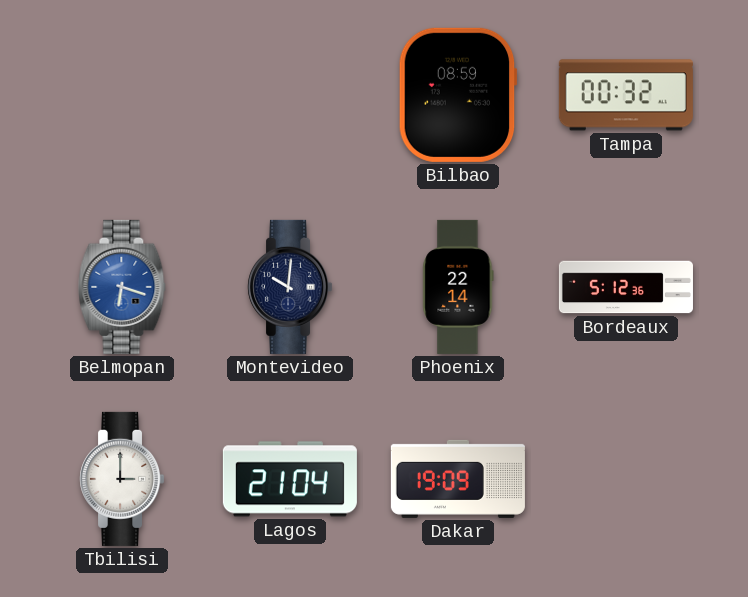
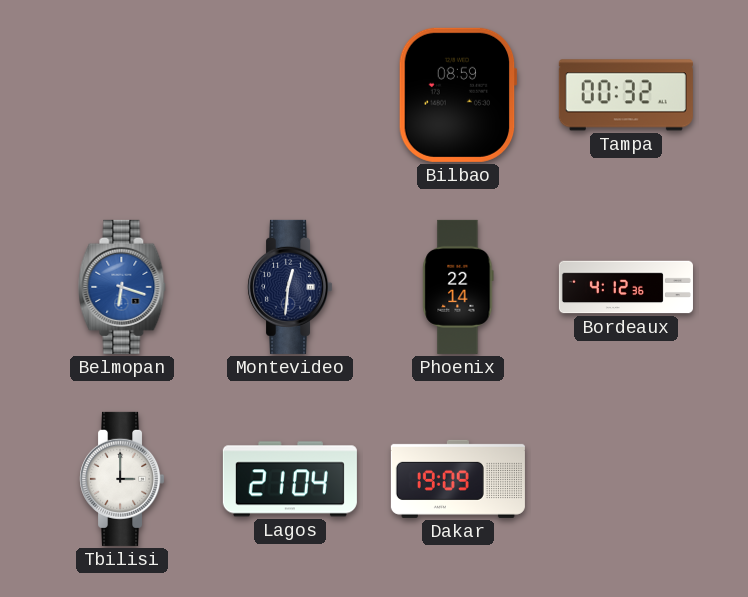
Montevideo: 10:01 -> 12:31
Bordeaux: 5:12 -> 4:12
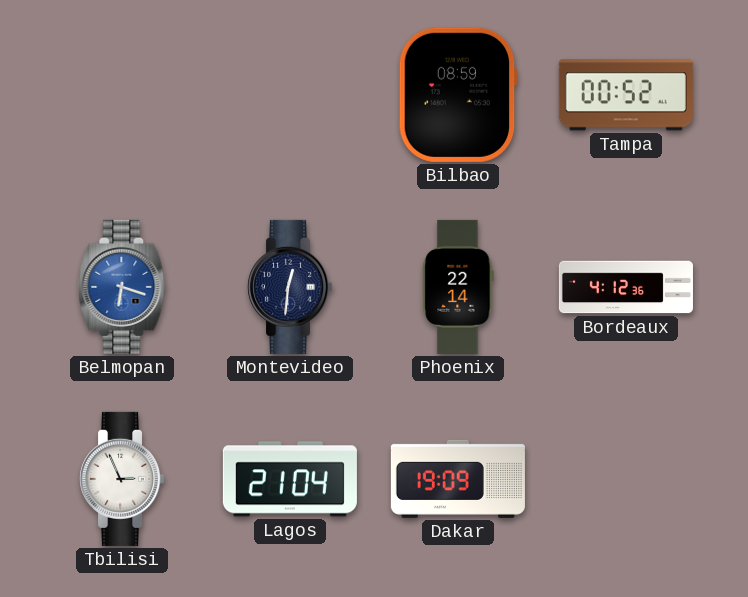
Tampa: 00:32 -> 00:52
Tbilisi: 3:00 -> 2:56
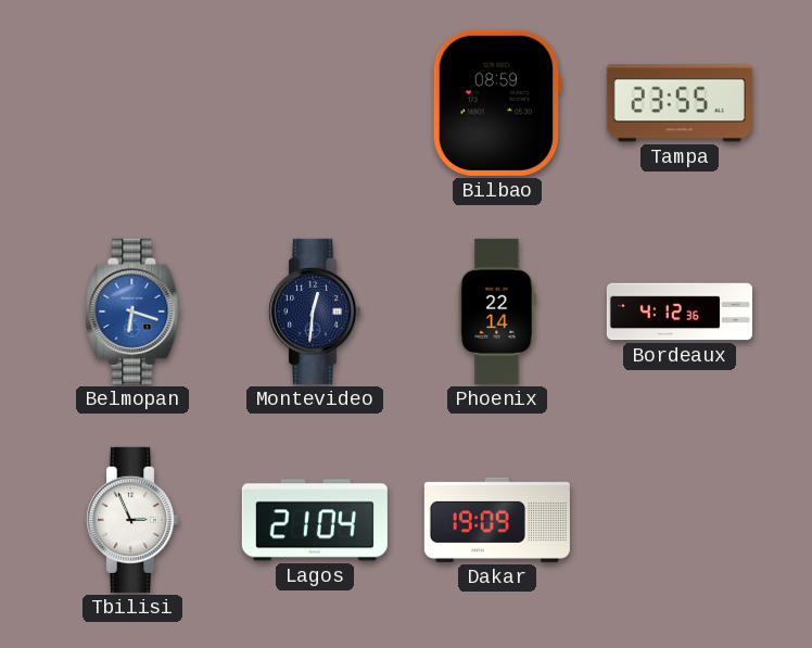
Tampa: 00:52 -> 23:55
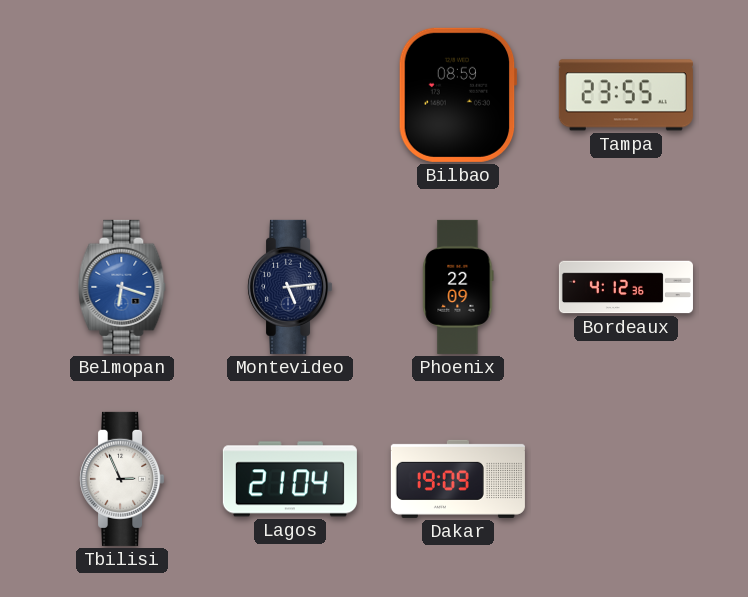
Montevideo: 12:31 -> 5:14
Phoenix: 22:14 -> 22:09
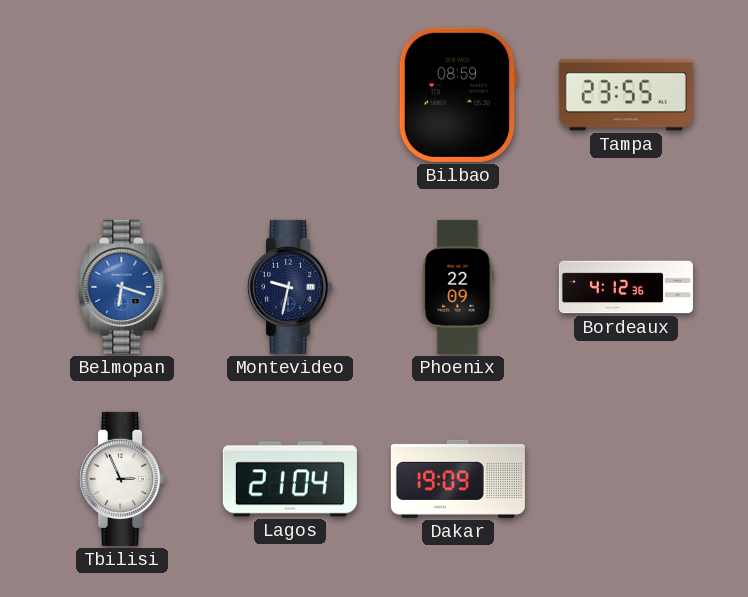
Montevideo: 5:14 -> 9:32
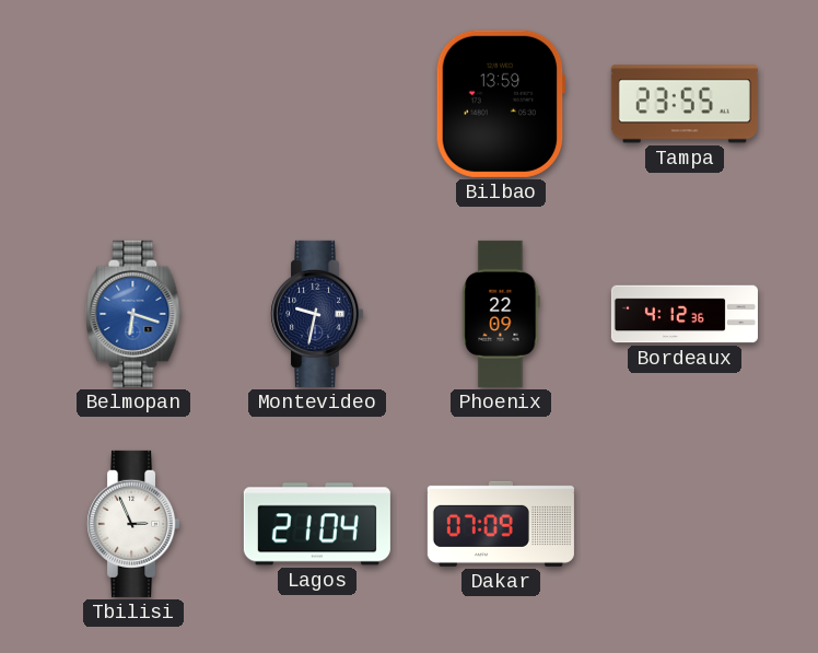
Bilbao: 08:59 -> 13:59
Dakar: 19:09 -> 07:09
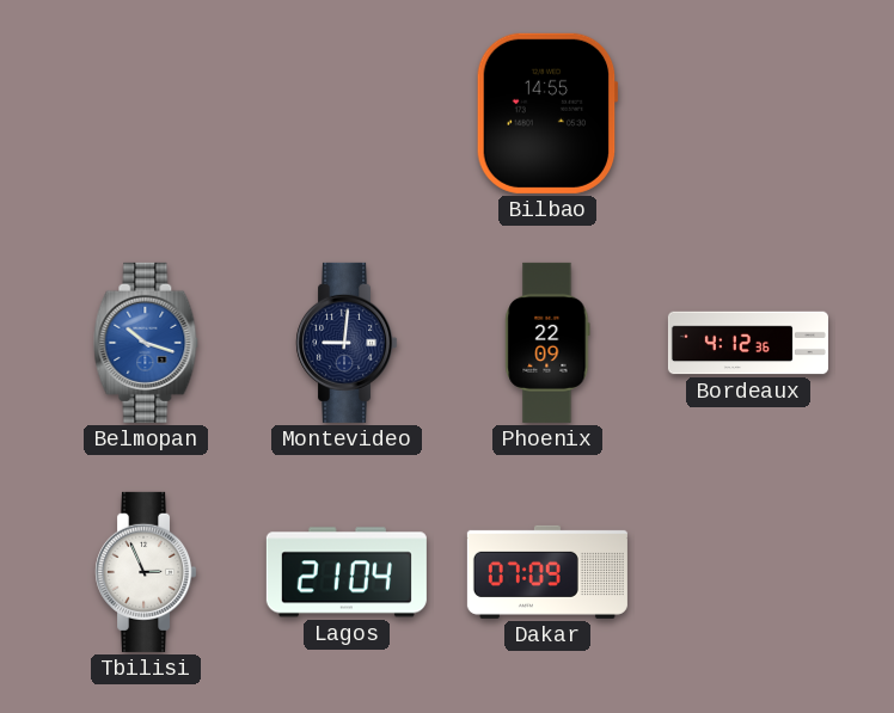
Bilbao: 13:59 -> 14:55
Tampa: 23:55 -> none
Belmopan: 6:18 -> 10:18
Montevideo: 9:32 -> 9:01
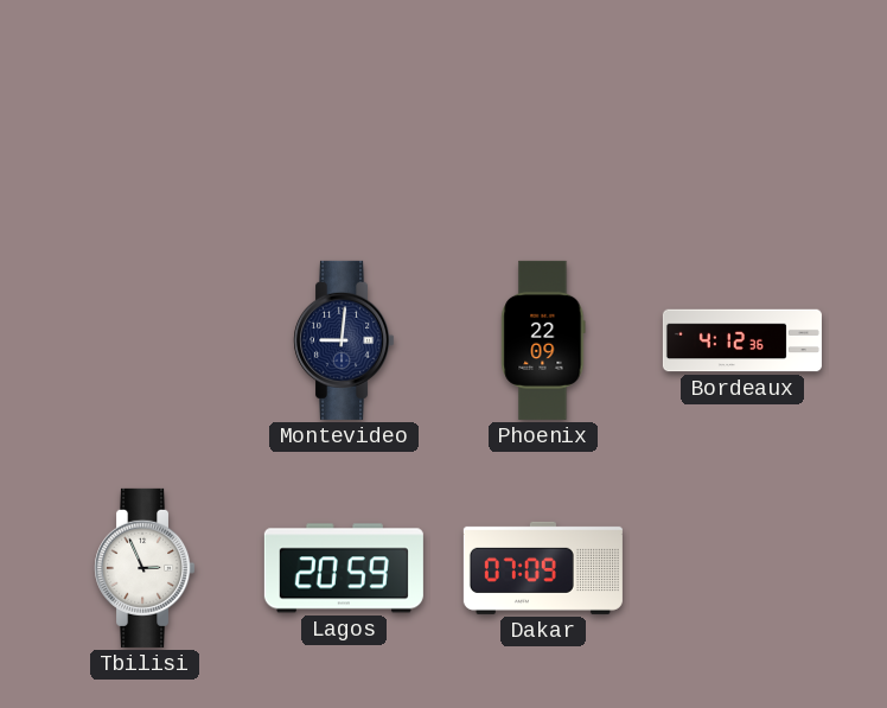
Bilbao: 14:55 -> none
Belmopan: 10:18 -> none
Lagos: 21:04 -> 20:59
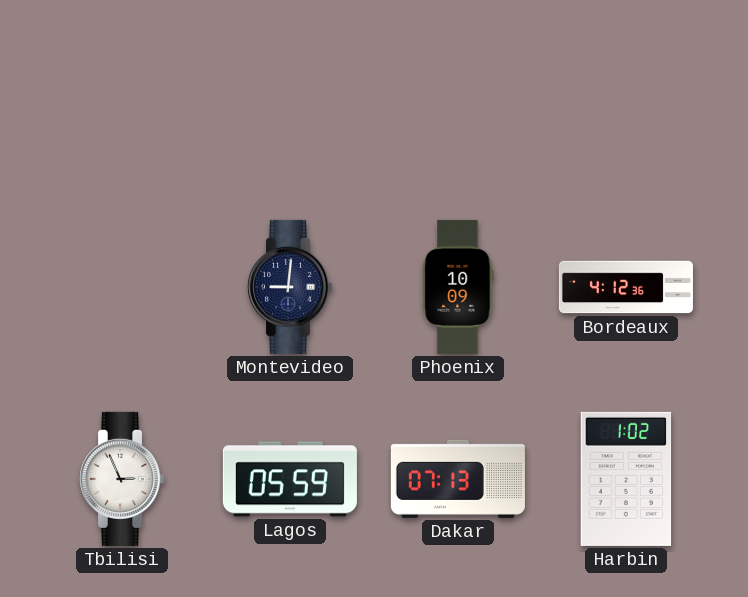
Phoenix: 22:09 -> 10:09
Lagos: 20:59 -> 05:59
Dakar: 07:09 -> 07:13
Harbin: none -> 1:02
